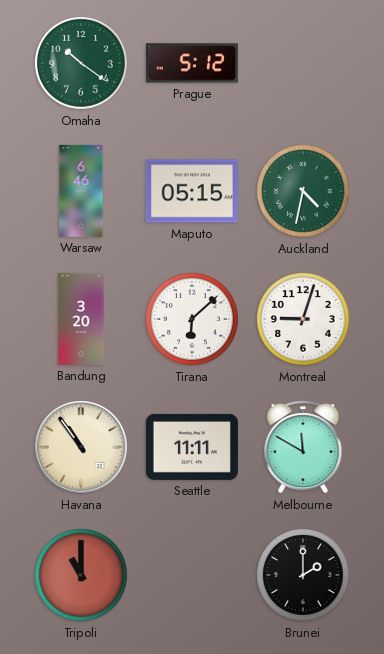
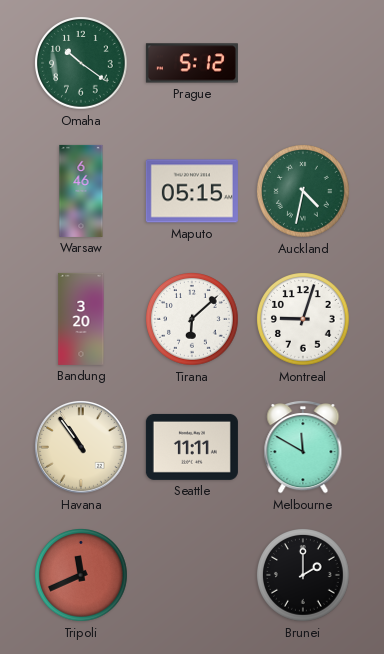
Tripoli: 11:00 -> 11:41
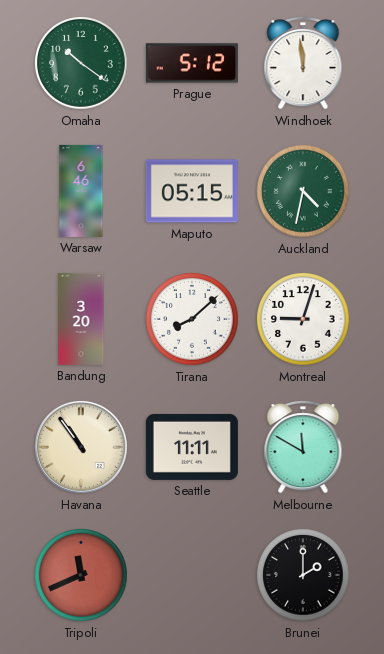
Windhoek: none -> 11:59
Tirana: 6:08 -> 8:08
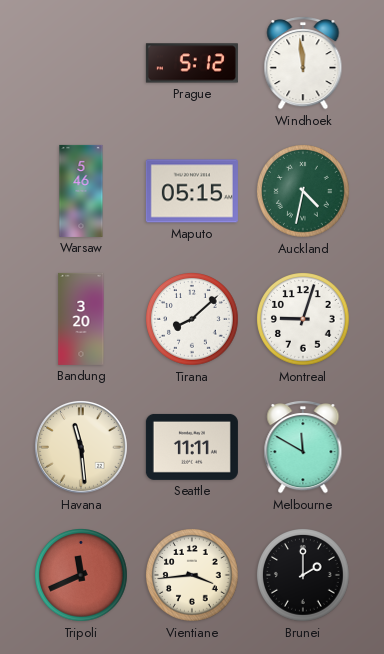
Omaha: 10:21 -> none
Warsaw: 6:46 -> 5:46
Havana: 10:54 -> 11:29
Vientiane: none -> 3:44
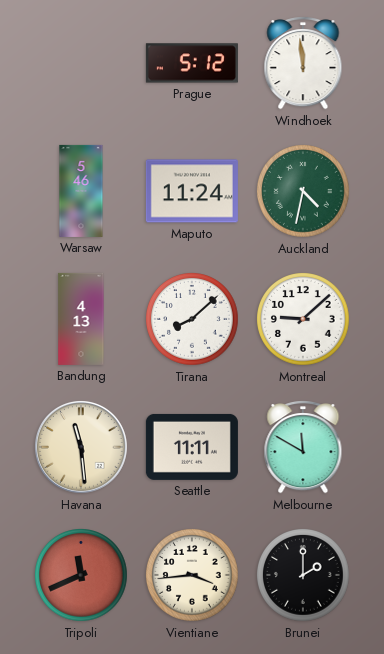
Maputo: 05:15 -> 11:24
Bandung: 3:20 -> 4:13
Montreal: 9:03 -> 9:08
